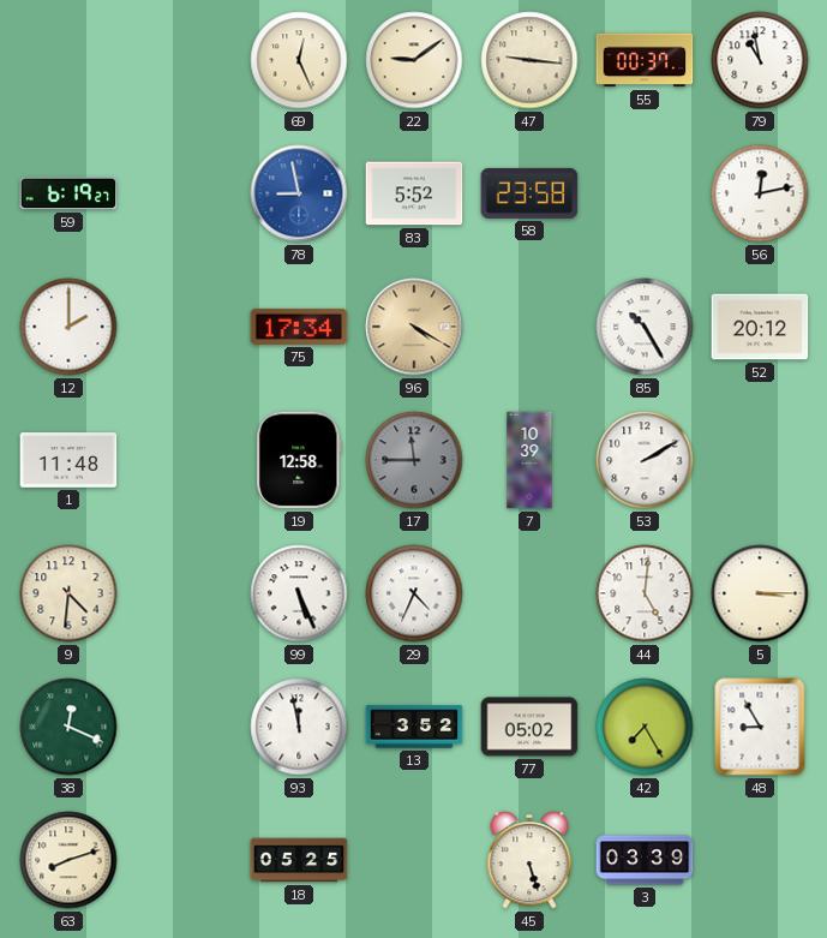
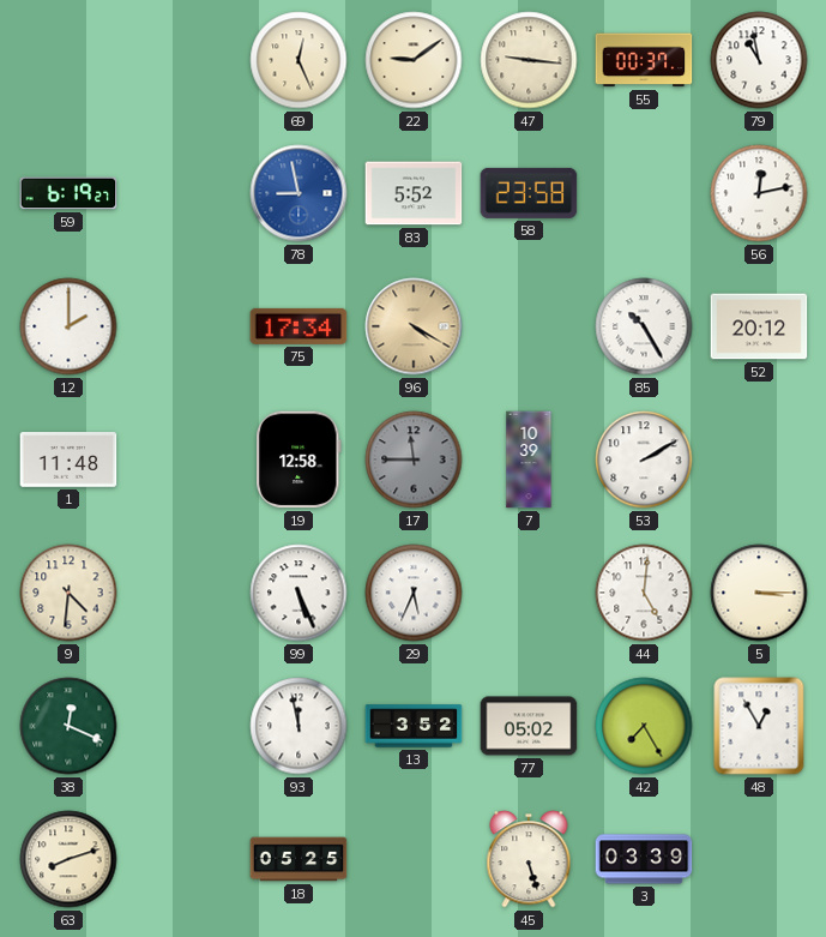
29: 4:34 -> 5:34
48: 8:55 -> 12:55
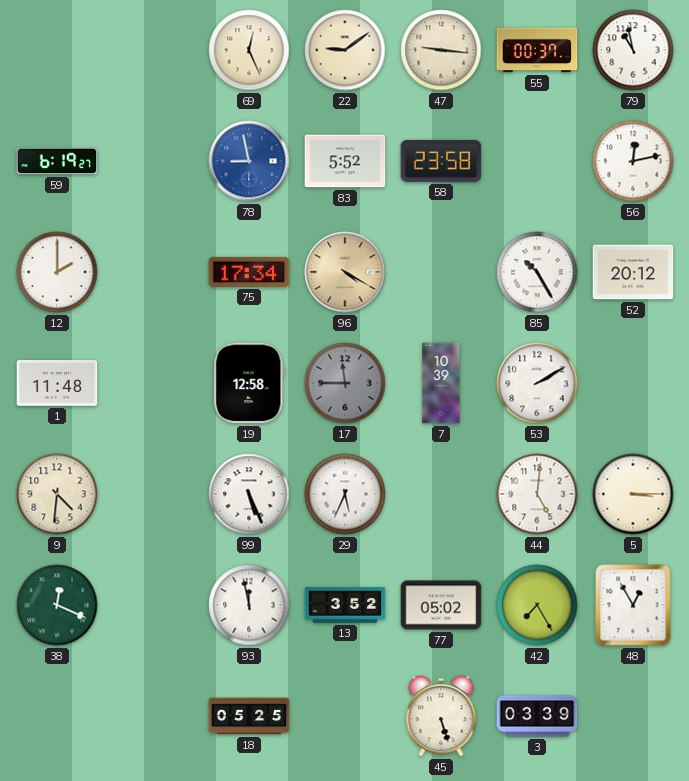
63: 8:12 -> none
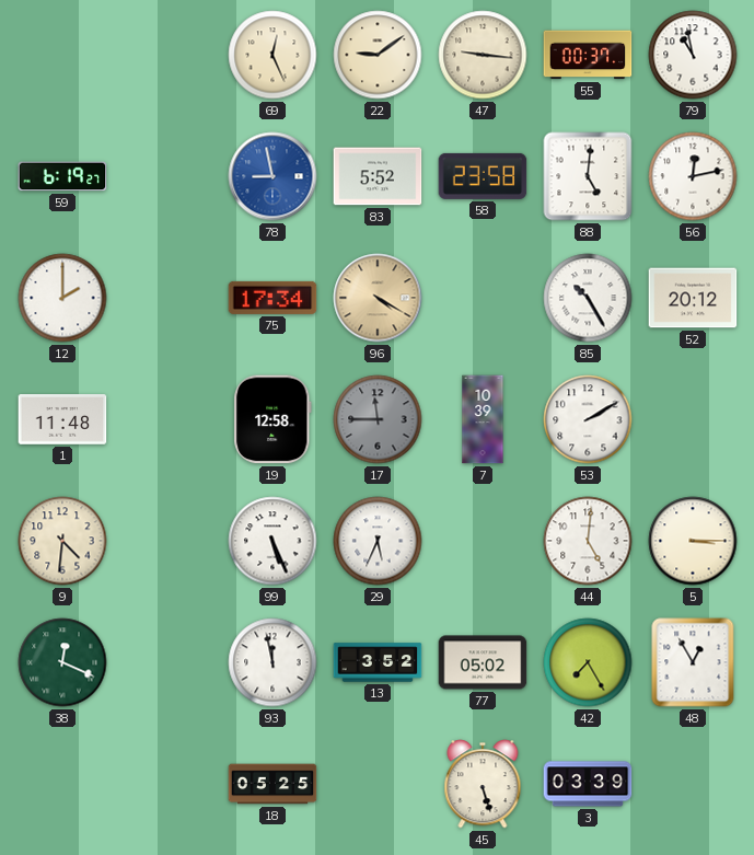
88: none -> 5:01
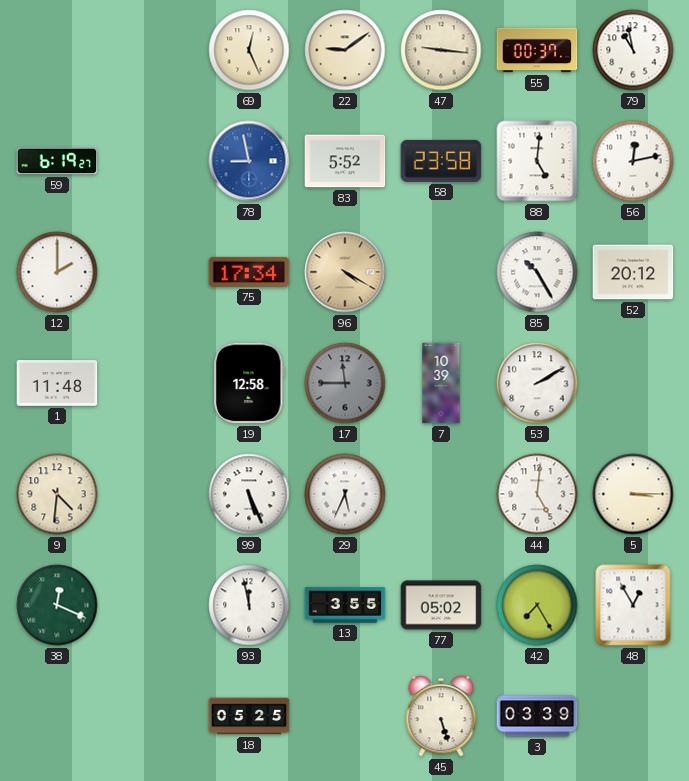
13: 3:52 -> 3:55
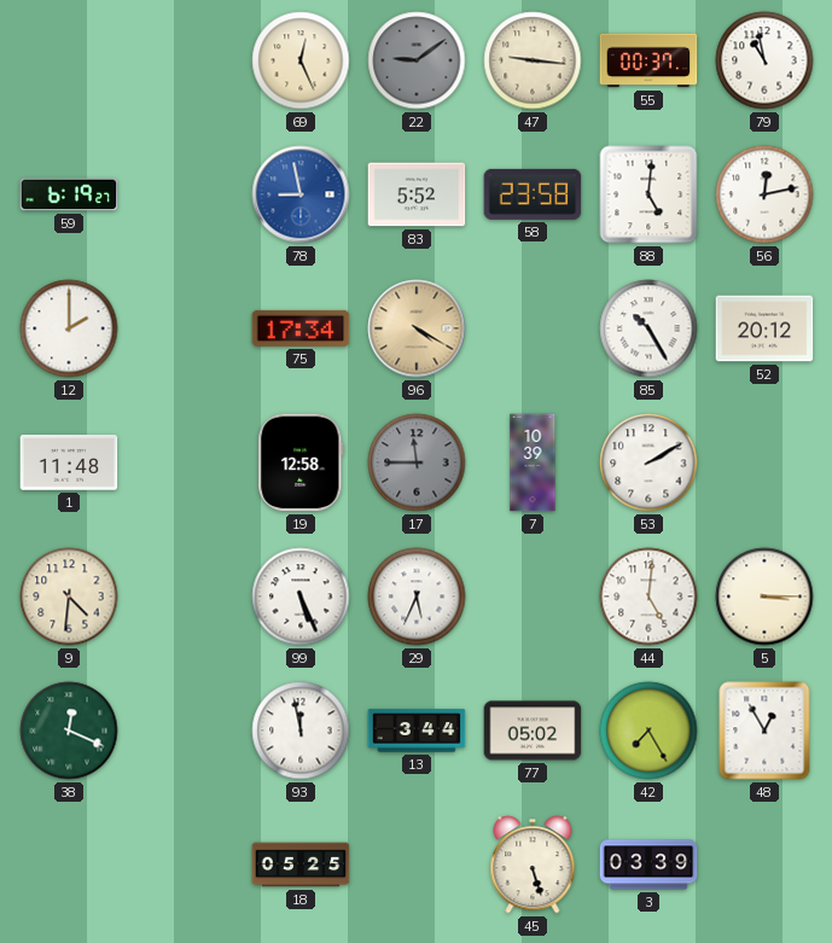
22 dial: cream -> grey
13: 3:55 -> 3:44
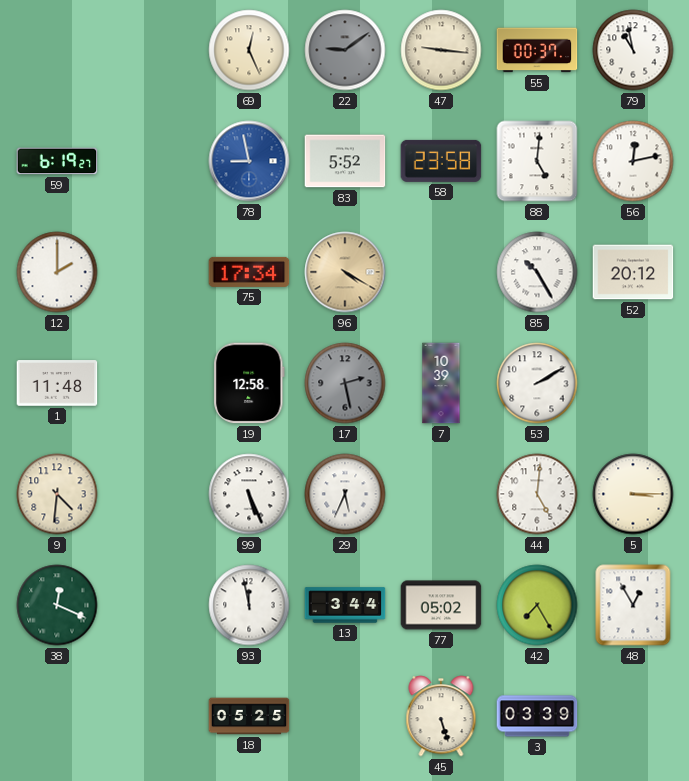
17: 11:45 -> 2:28
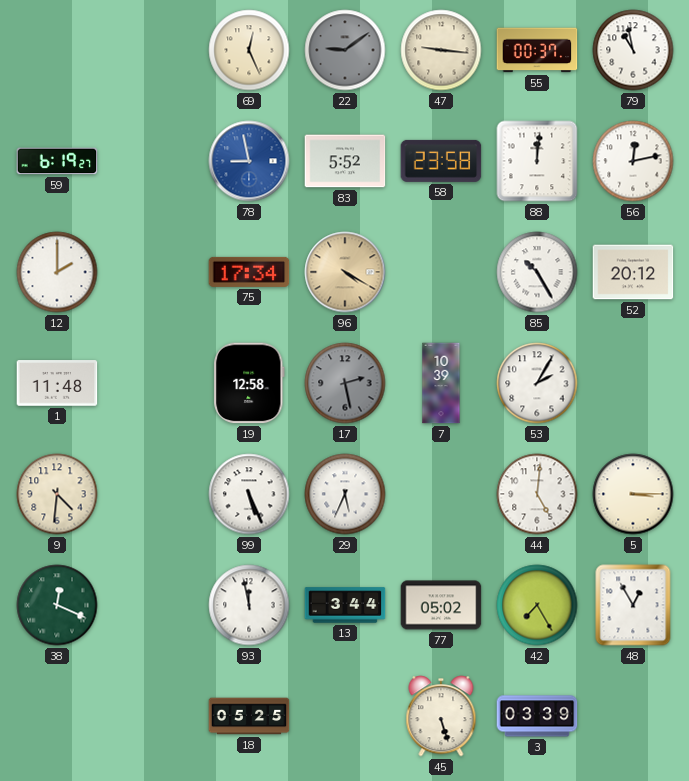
88: 5:01 -> 12:01
53: 2:10 -> 2:05
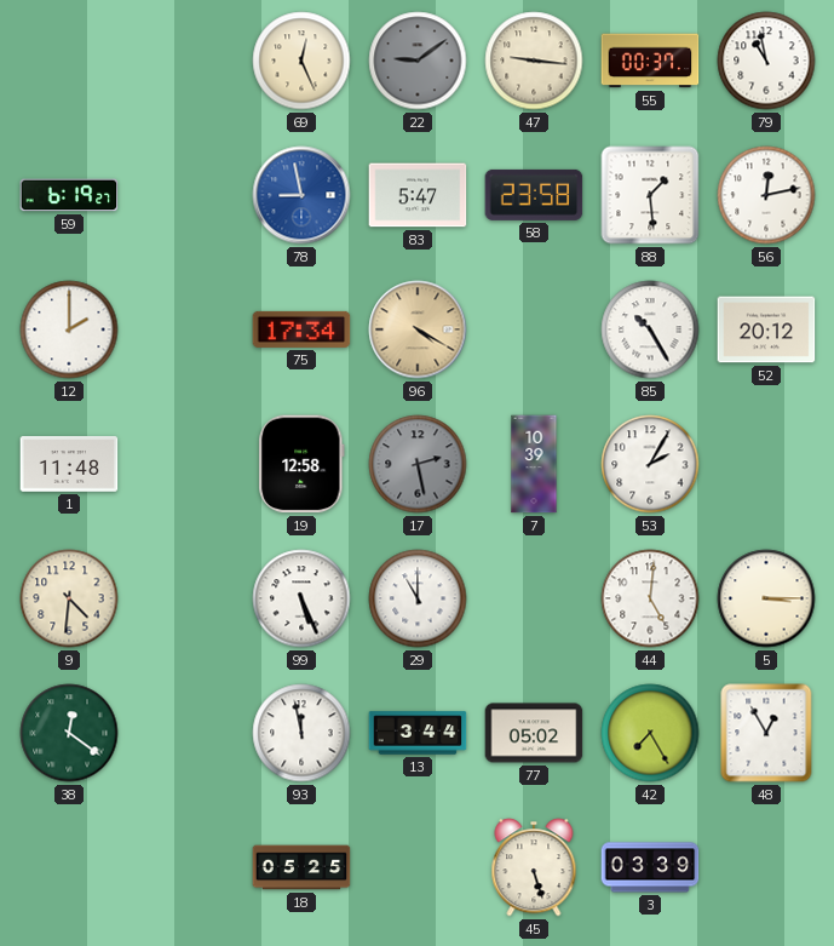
83: 5:52 -> 5:47
88: 12:01 -> 1:29
29: 5:34 -> 11:00
38: 12:19 -> 12:21
